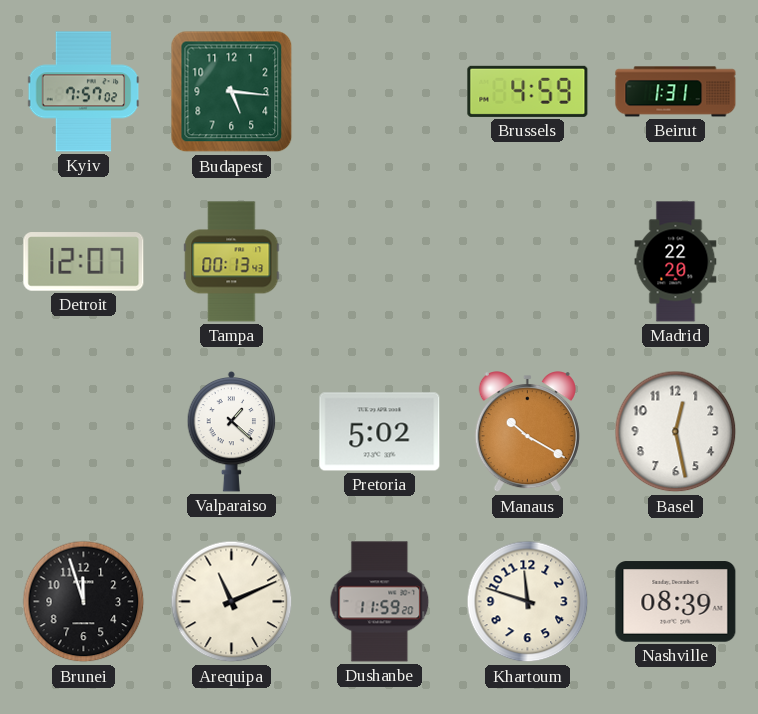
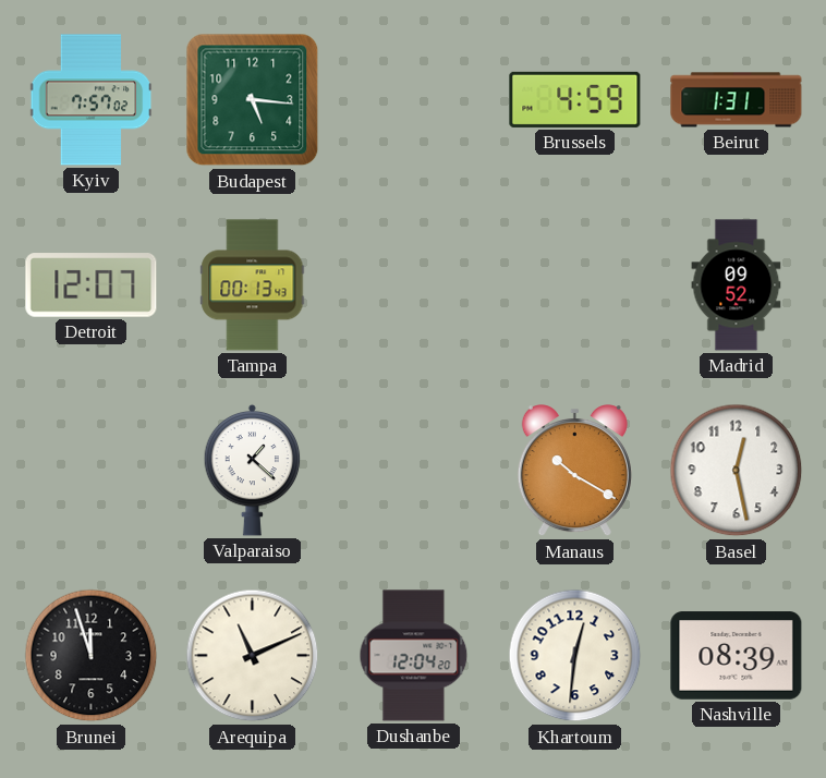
Madrid: 22:20 -> 09:52
Pretoria: 5:02 -> none
Dushanbe: 11:59 -> 12:04
Khartoum: 11:48 -> 12:31
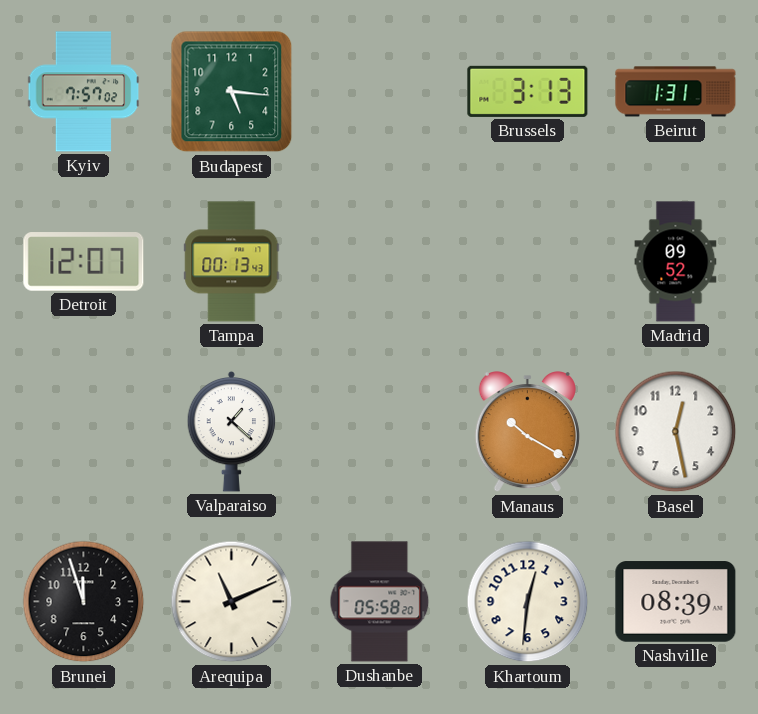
Brussels: 4:59 -> 3:13
Dushanbe: 12:04 -> 05:58
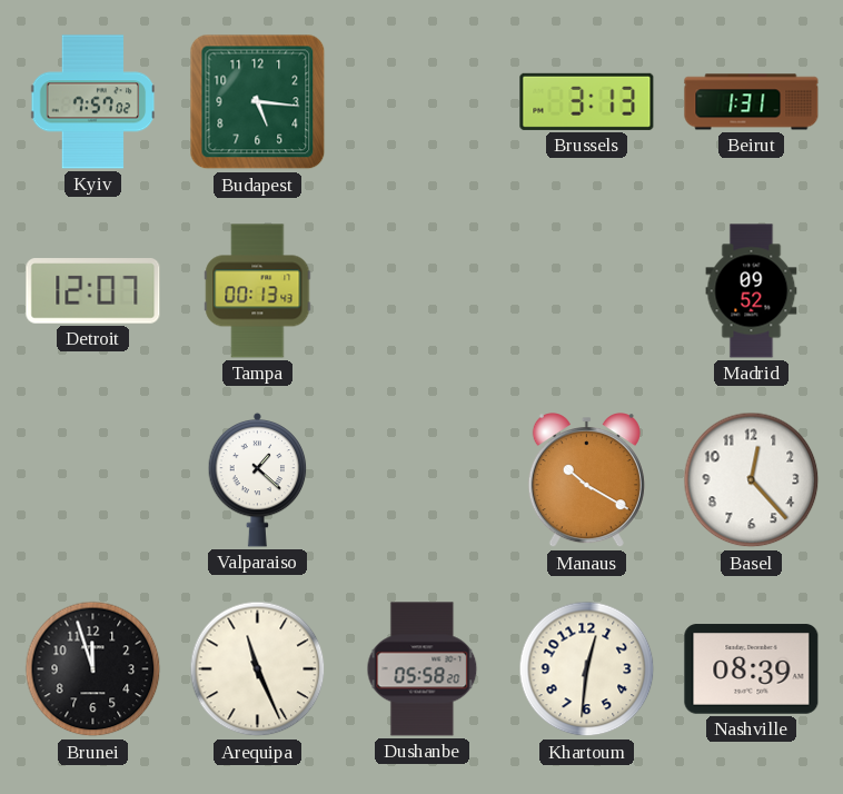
Basel: 12:28 -> 12:23
Arequipa: 11:11 -> 11:26
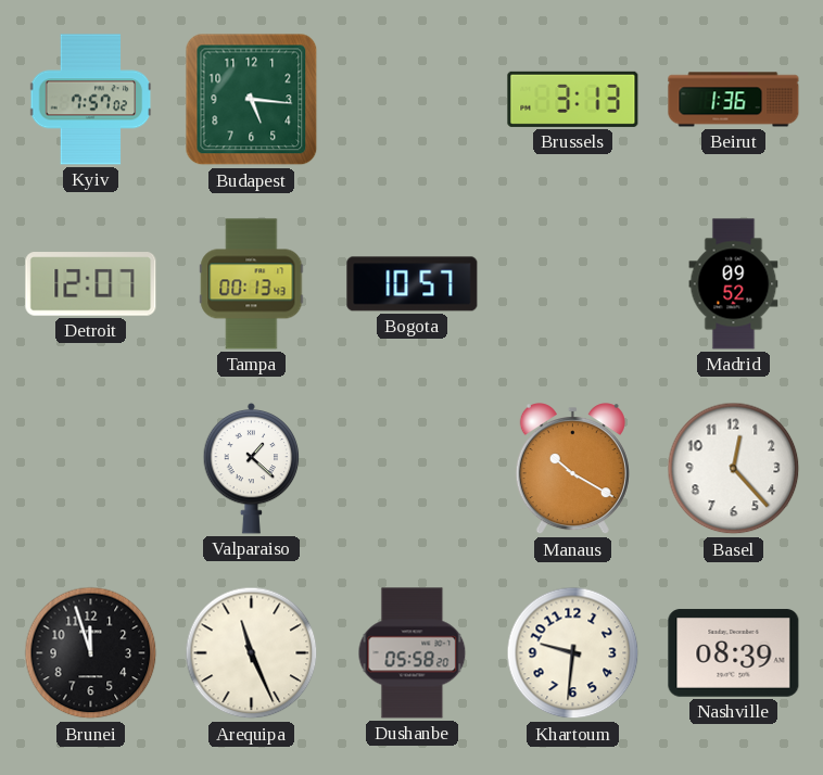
Beirut: 1:31 -> 1:36
Bogota: none -> 10:57
Khartoum: 12:31 -> 9:31
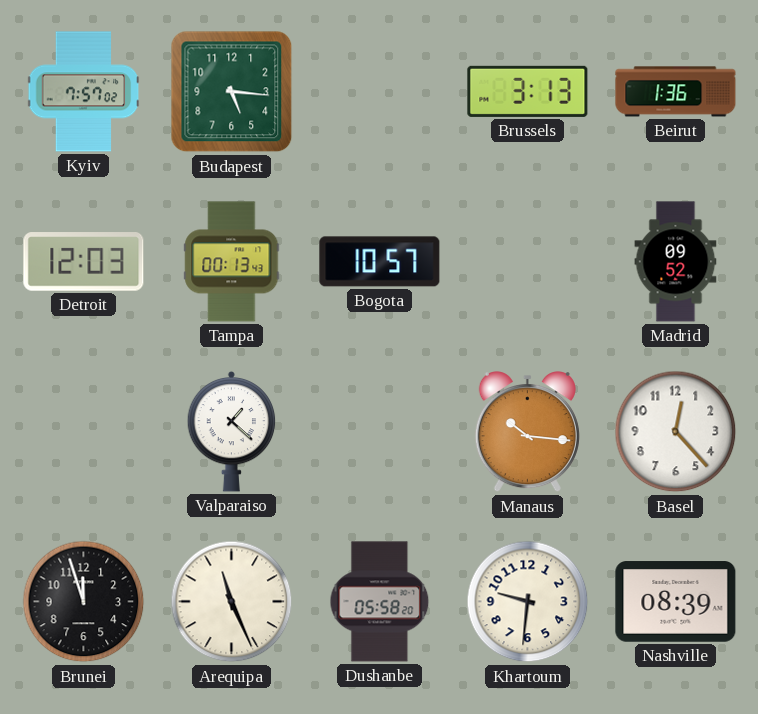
Detroit: 12:07 -> 12:03
Manaus: 10:20 -> 10:16
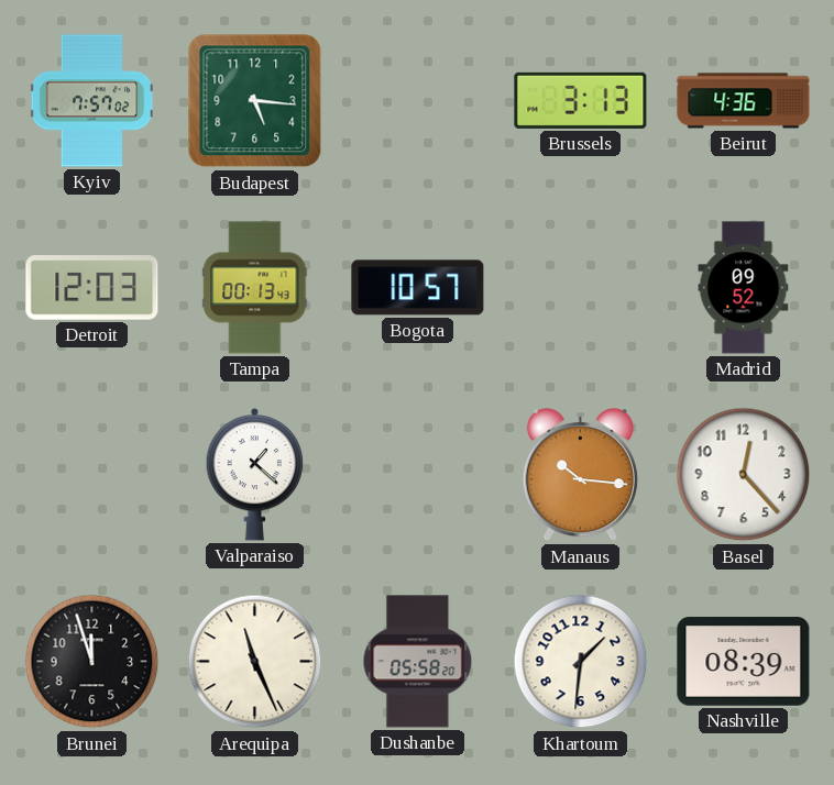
Beirut: 1:36 -> 4:36
Khartoum: 9:31 -> 1:31
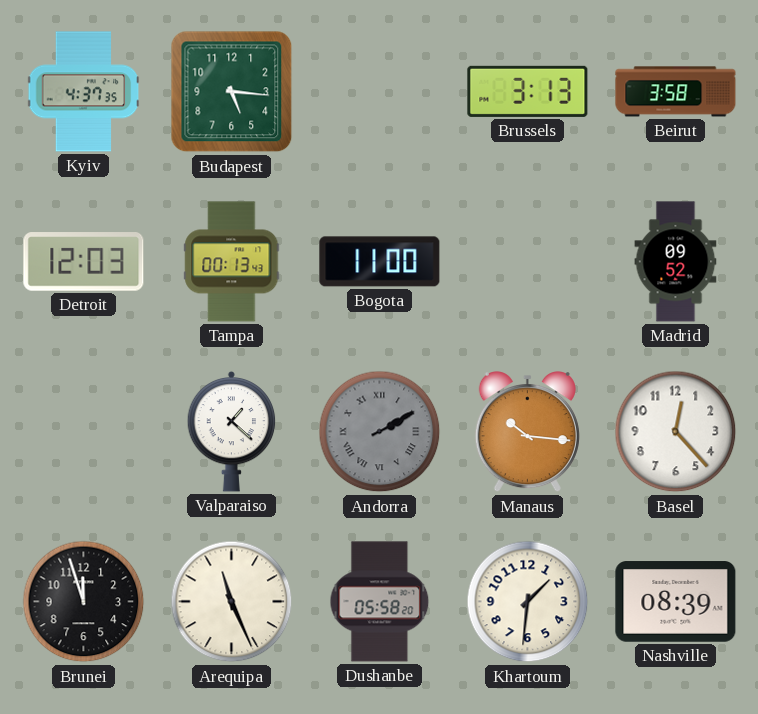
Kyiv: 7:57 -> 4:37
Beirut: 4:36 -> 3:58
Bogota: 10:57 -> 11:00
Andorra: none -> 2:10
